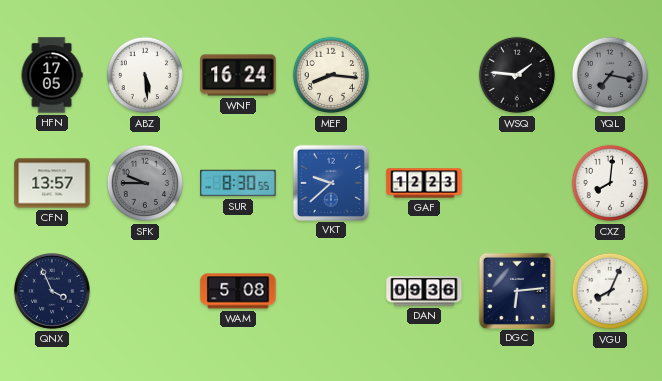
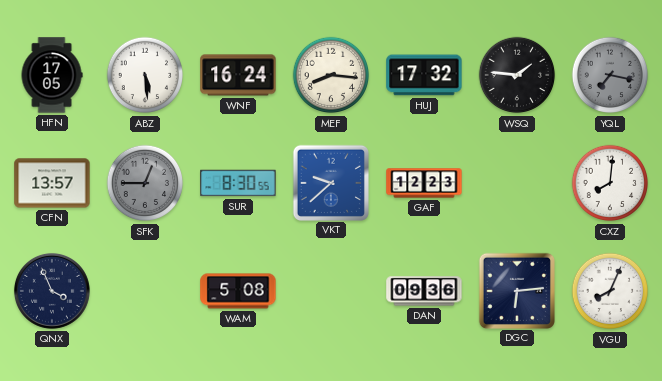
HUJ: none -> 17:32
SFK: 9:45 -> 12:45
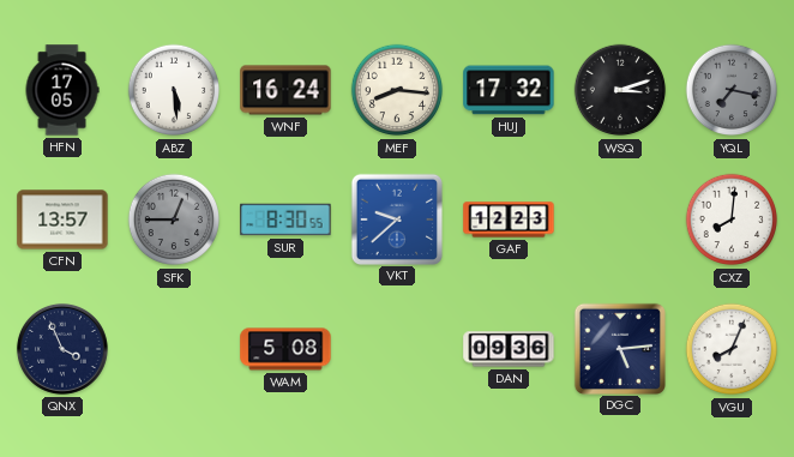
WSQ: 1:46 -> 3:12
DGC: 6:14 -> 5:14
